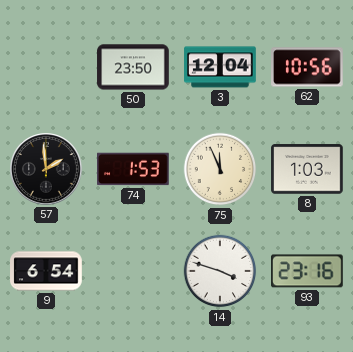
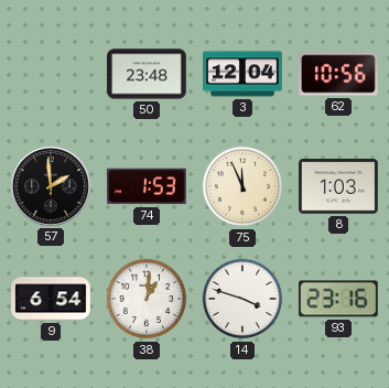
50: 23:50 -> 23:48
38: none -> 1:01
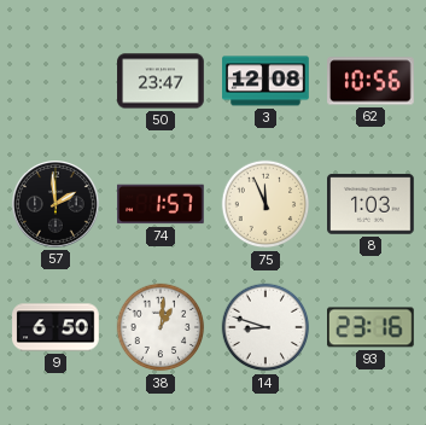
50: 23:48 -> 23:47
3: 12:04 -> 12:08
74: 1:53 -> 1:57
9: 6:54 -> 6:50
14: 3:48 -> 8:48
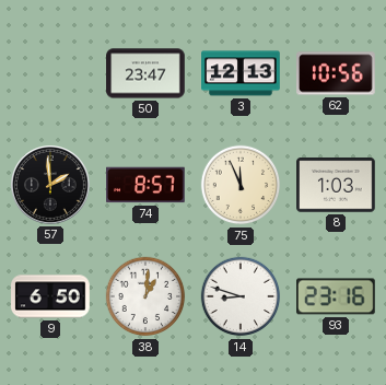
3: 12:08 -> 12:13
74: 1:57 -> 8:57
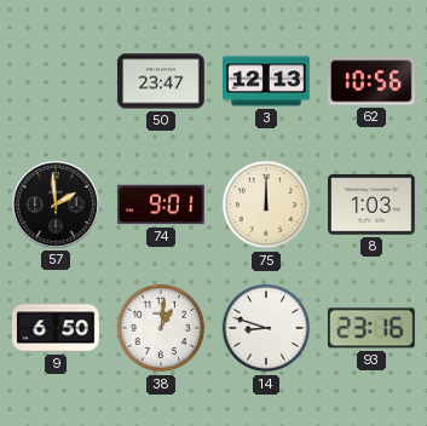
74: 8:57 -> 9:01
75: 11:56 -> 12:00
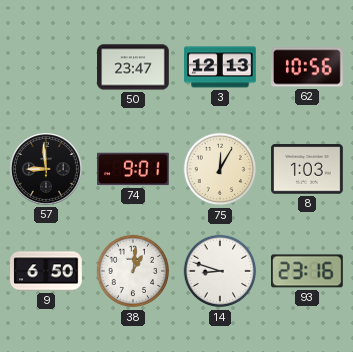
57: 1:59 -> 8:59
75: 12:00 -> 12:05
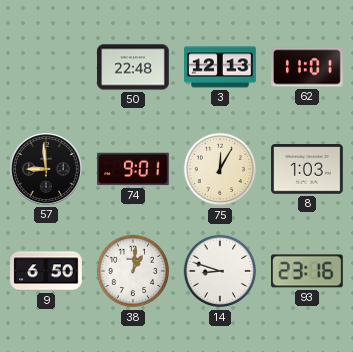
50: 23:47 -> 22:48
62: 10:56 -> 11:01
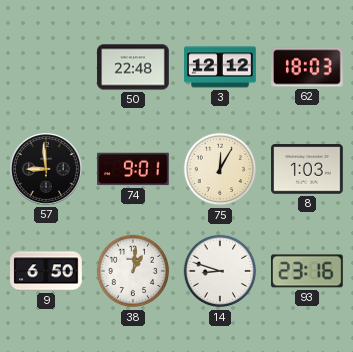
3: 12:13 -> 12:12
62: 11:01 -> 18:03
